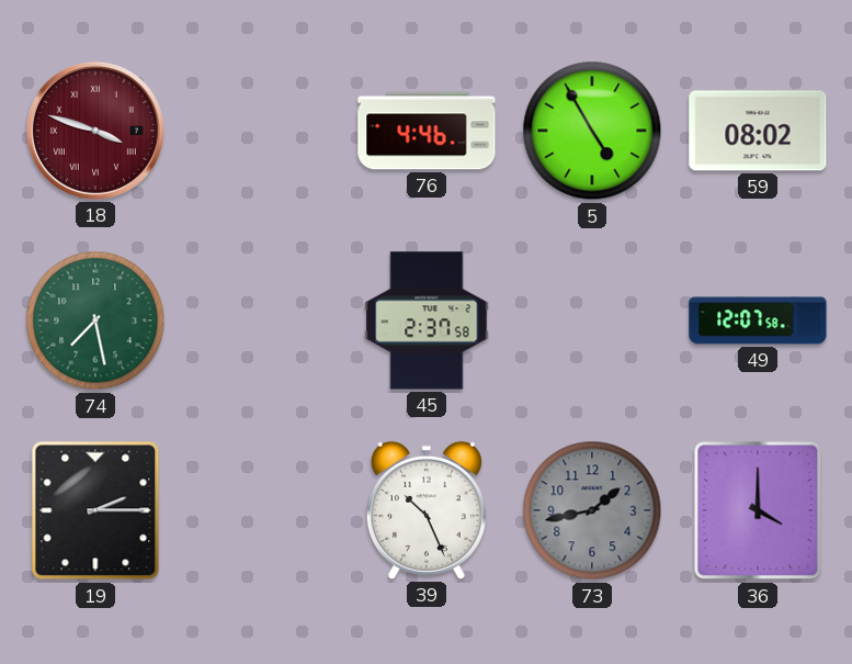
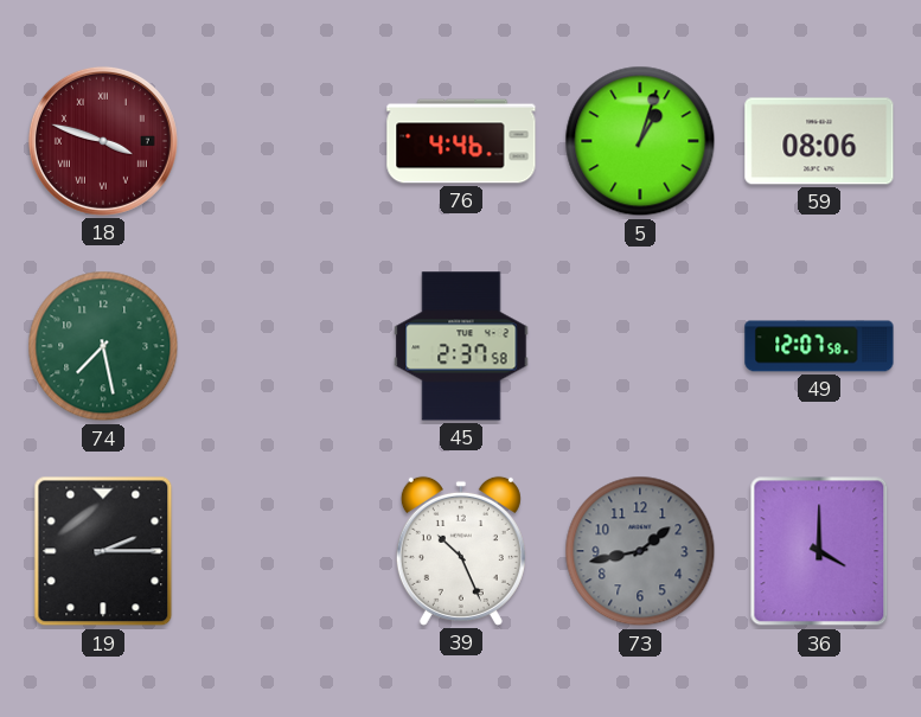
5: 4:55 -> 1:03
59: 08:02 -> 08:06
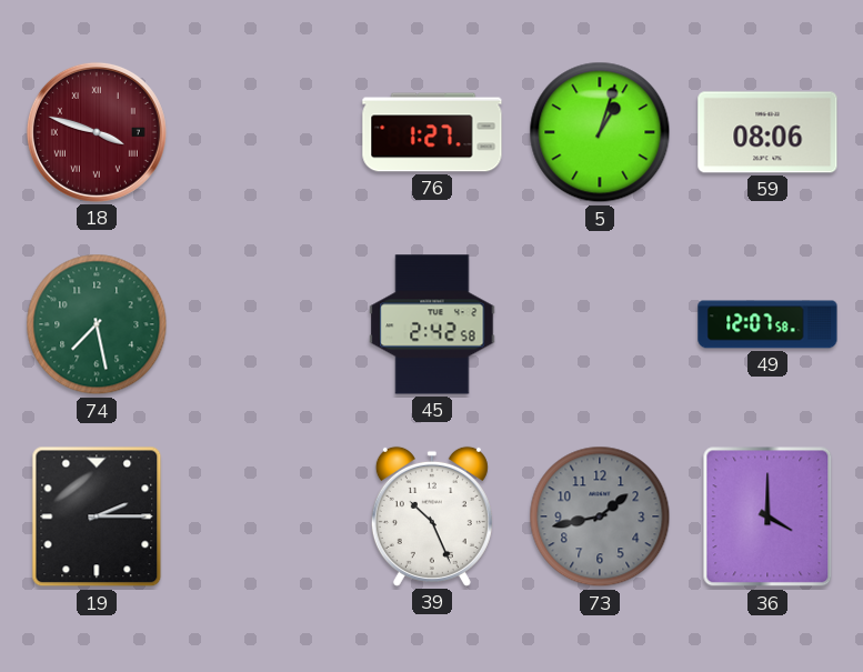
76: 4:46 -> 1:27
45: 2:37 -> 2:42
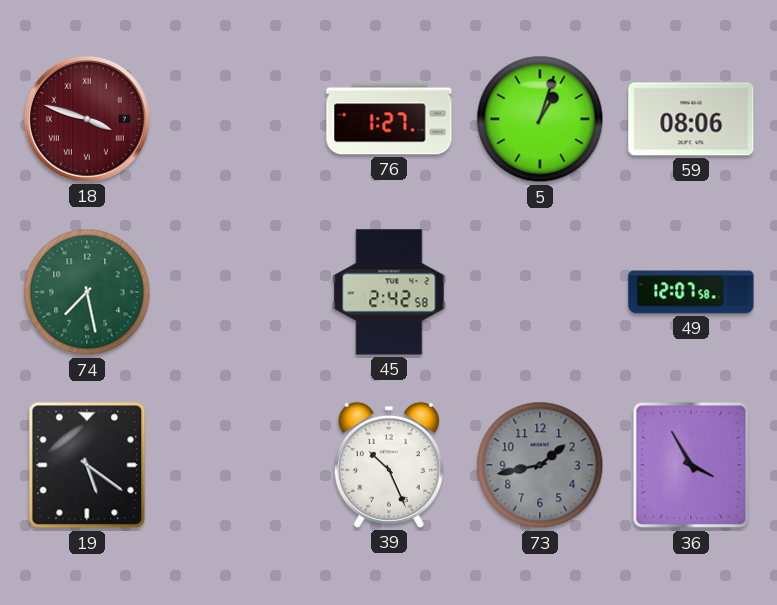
19: 2:15 -> 5:21
36: 4:00 -> 3:55
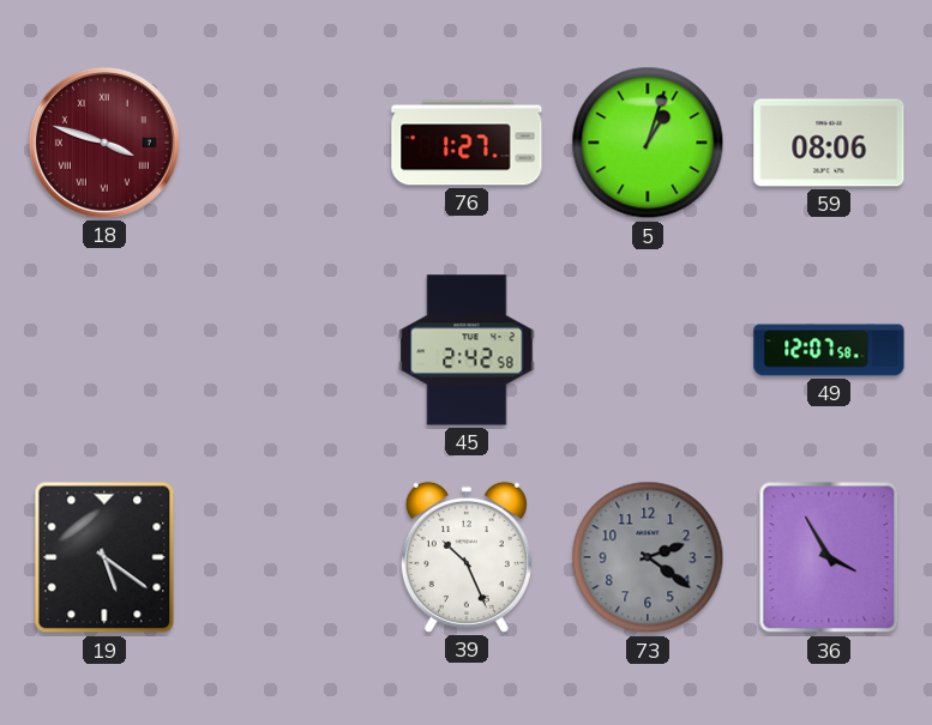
74: 7:28 -> none
73: 1:43 -> 2:21
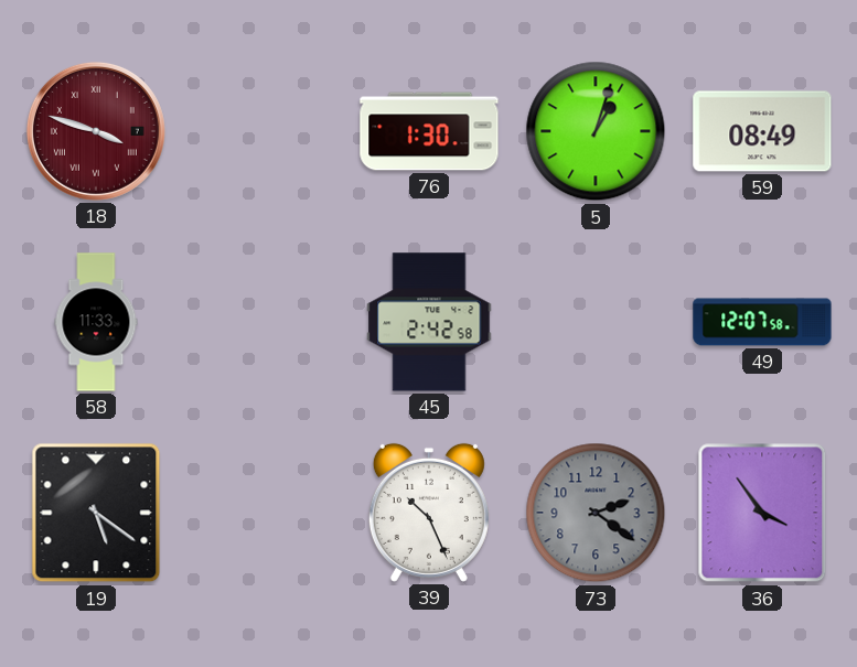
76: 1:27 -> 1:30
59: 08:06 -> 08:49
58: none -> 11:33
36: 3:55 -> 3:54
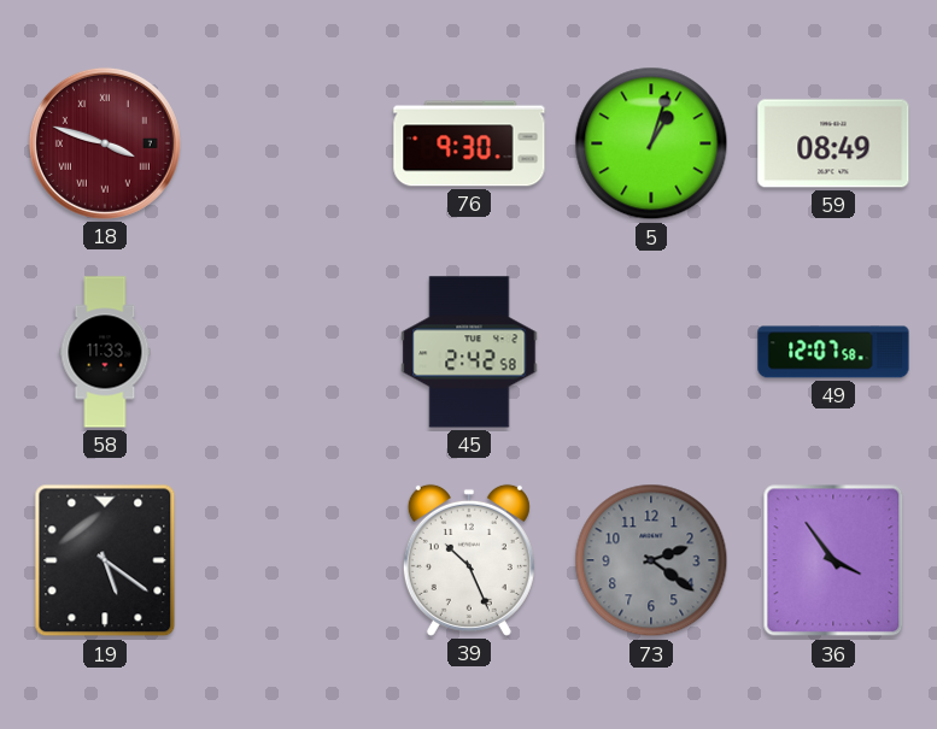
76: 1:30 -> 9:30
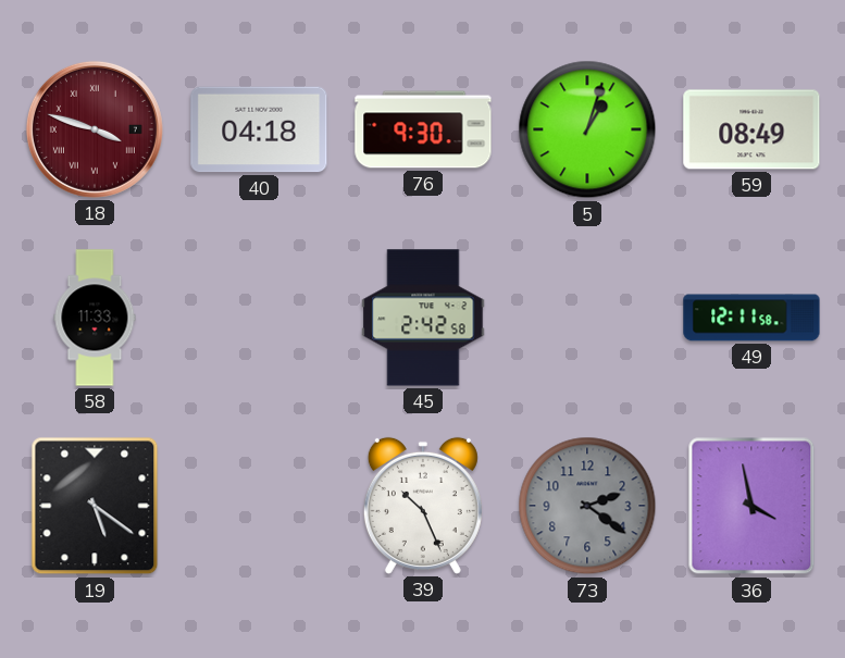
40: none -> 04:18
49: 12:07 -> 12:11
36: 3:54 -> 3:58
